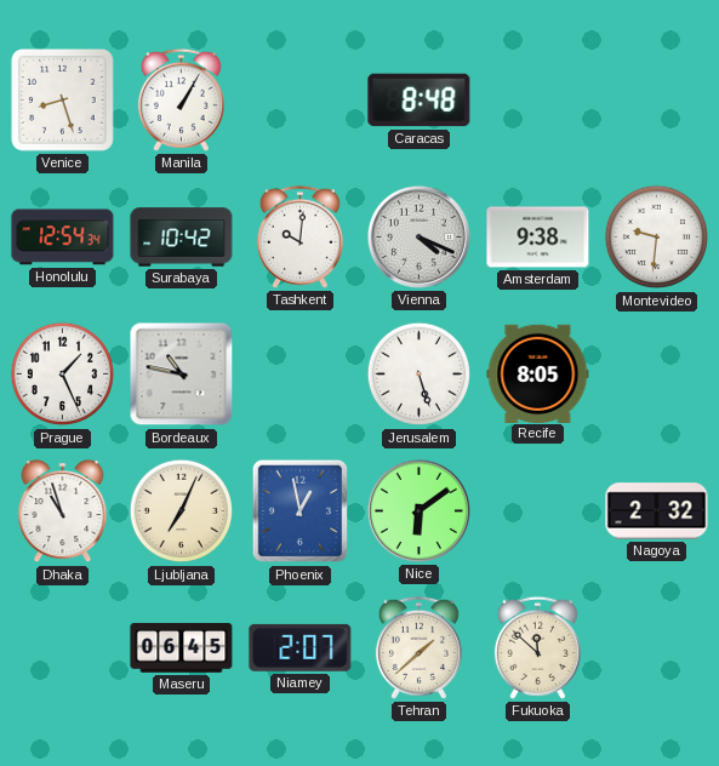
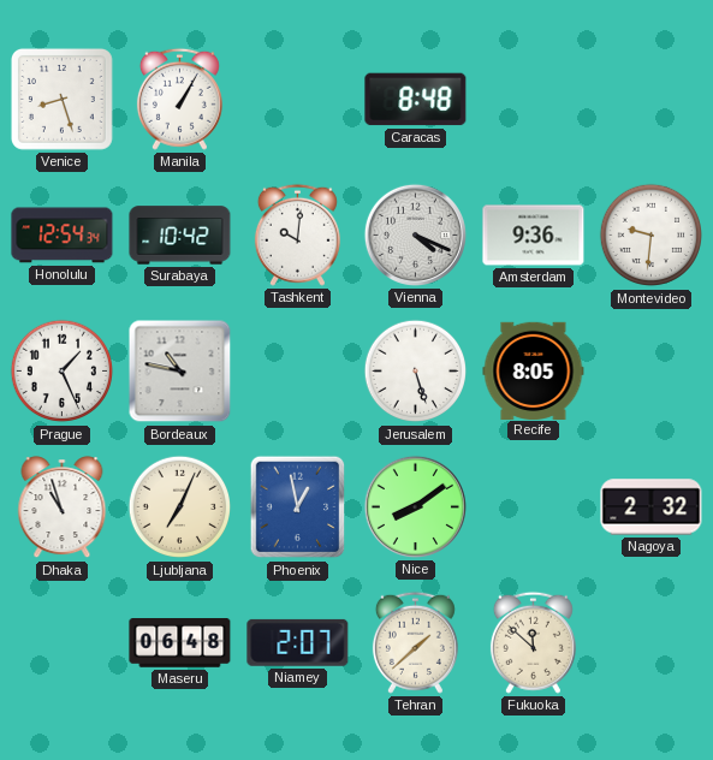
Amsterdam: 9:38 -> 9:36
Nice: 6:09 -> 8:09
Maseru: 06:45 -> 06:48
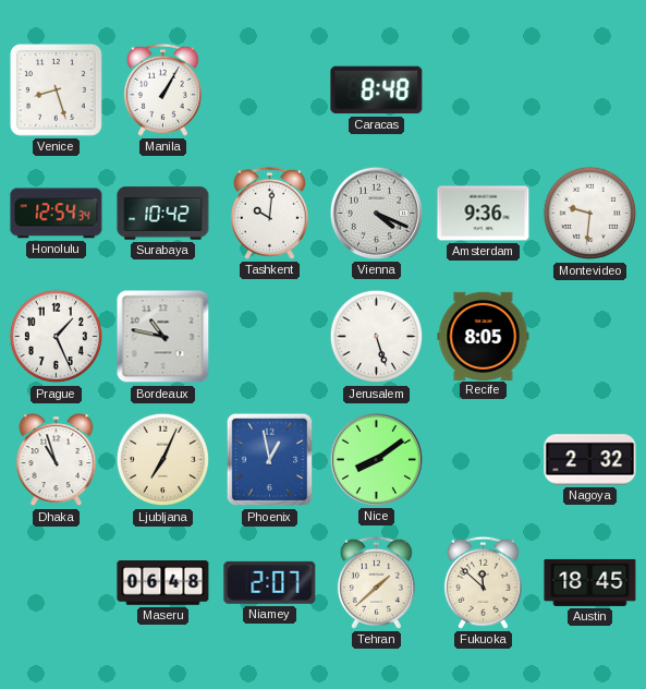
Austin: none -> 18:45
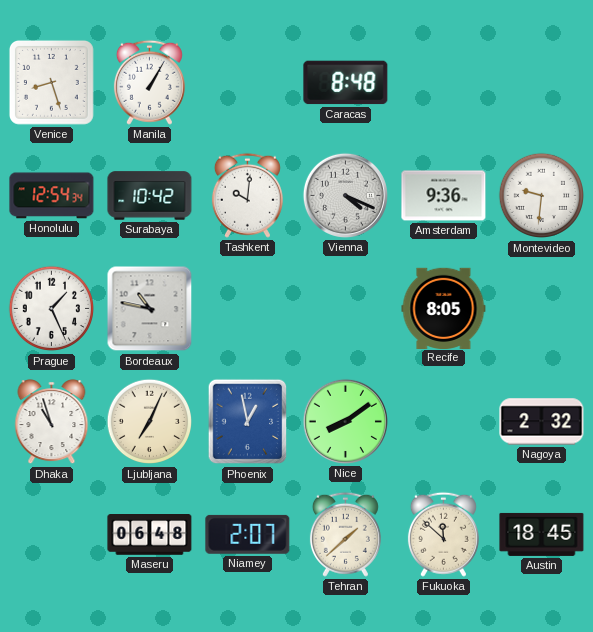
Jerusalem: 5:27 -> none
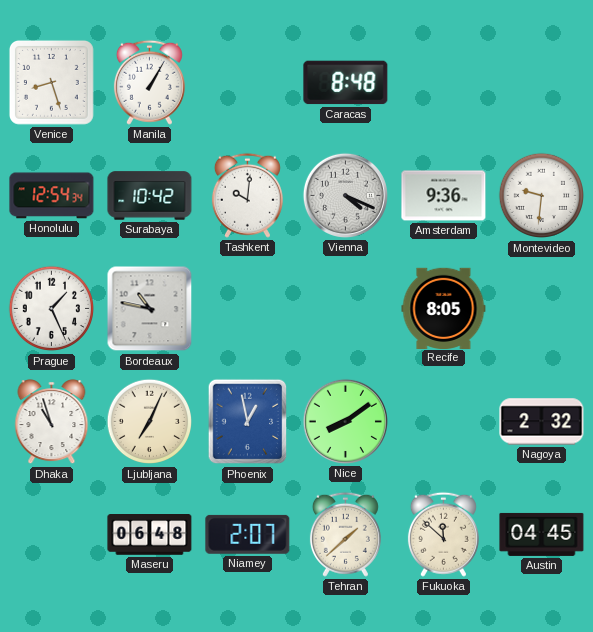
Austin: 18:45 -> 04:45
